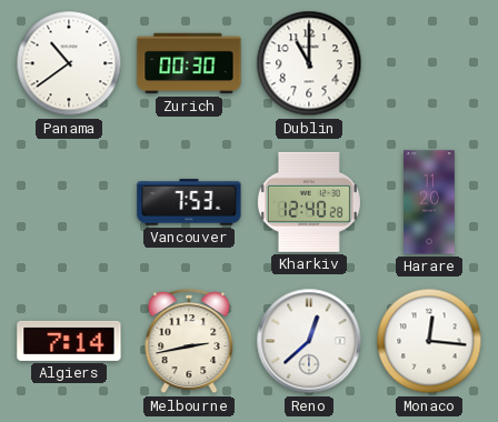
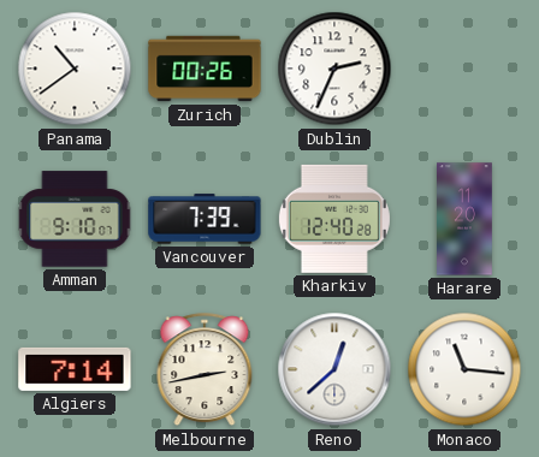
Zurich: 00:30 -> 00:26
Dublin: 11:00 -> 2:34
Amman: none -> 9:10
Vancouver: 7:53 -> 7:39
Monaco: 12:16 -> 11:16
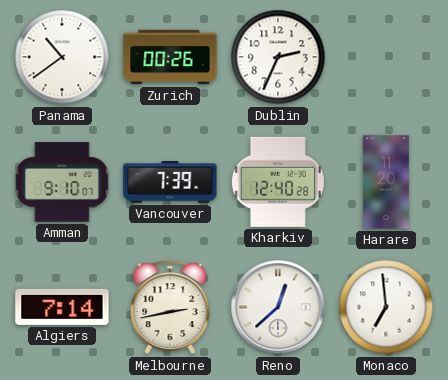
Monaco: 11:16 -> 6:59
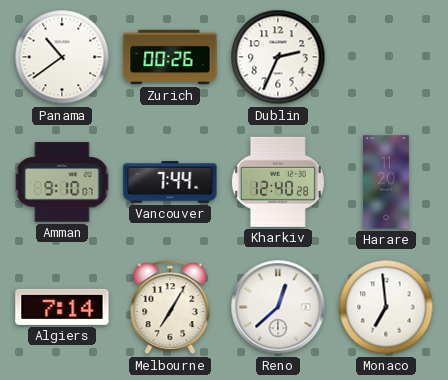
Vancouver: 7:39 -> 7:44
Melbourne: 2:43 -> 7:05
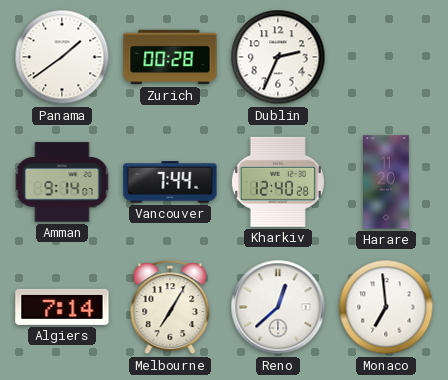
Panama: 10:39 -> 1:39
Zurich: 00:26 -> 00:28
Amman: 9:10 -> 9:14
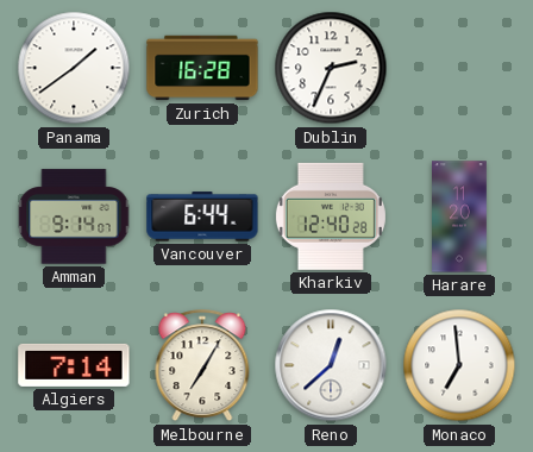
Zurich: 00:28 -> 16:28
Vancouver: 7:44 -> 6:44
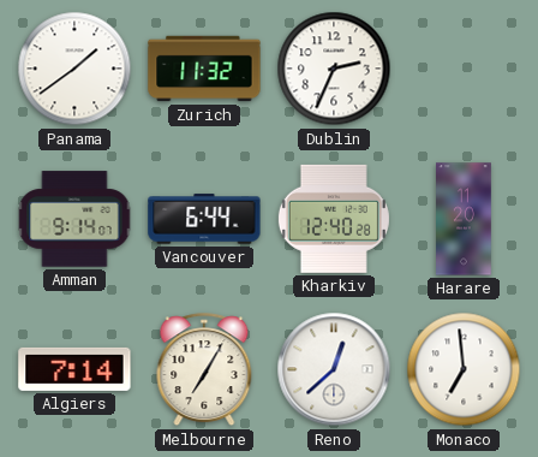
Zurich: 16:28 -> 11:32
